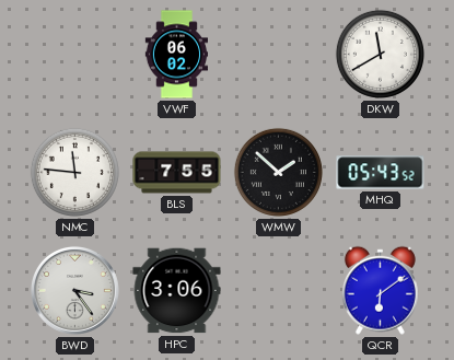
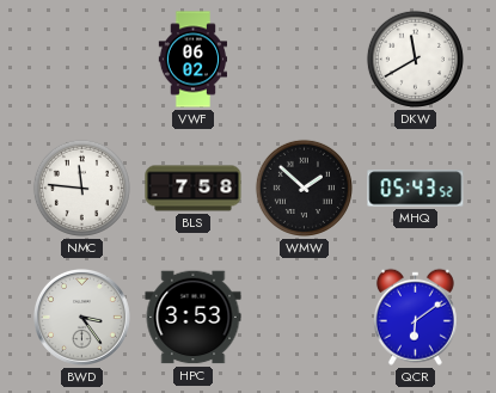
BLS: 7:55 -> 7:58
HPC: 3:06 -> 3:53
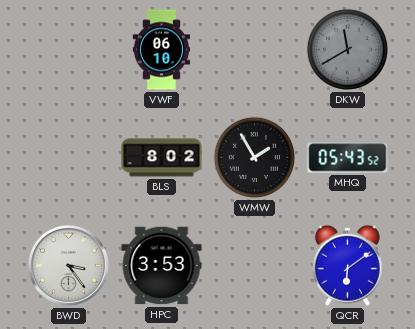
VWF: 06:02 -> 06:10
DKW dial: white -> grey
NMC: 11:46 -> none
BLS: 7:58 -> 8:02
WMW: 1:52 -> 1:55
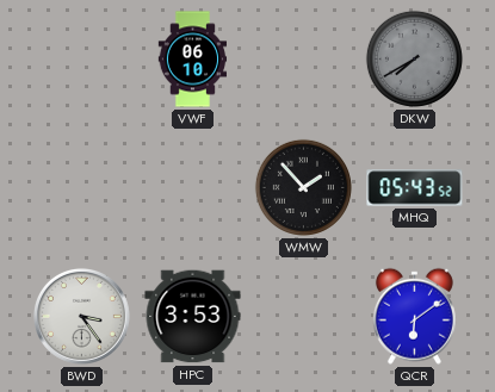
DKW: 11:40 -> 7:40
BLS: 8:02 -> none
WMW: 1:55 -> 1:53
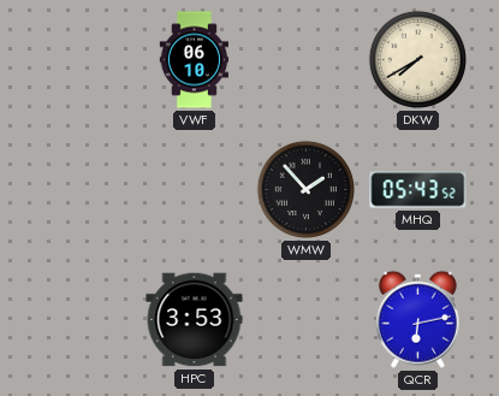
DKW dial: grey -> cream
BWD: 3:24 -> none
QCR: 6:09 -> 6:13
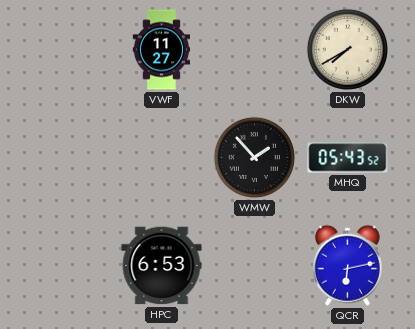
VWF: 06:10 -> 11:27
HPC: 3:53 -> 6:53
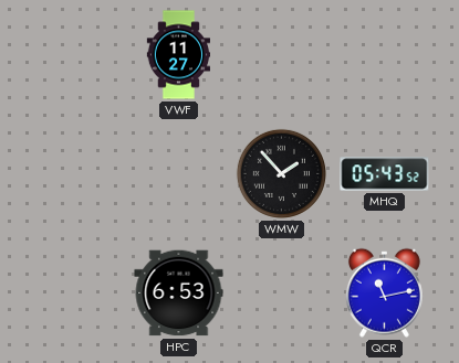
DKW: 7:40 -> none
QCR: 6:13 -> 11:13
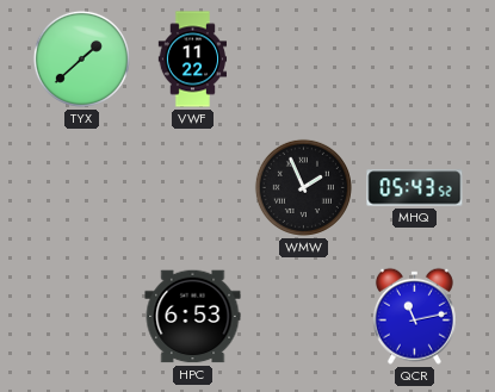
TYX: none -> 1:38
VWF: 11:27 -> 11:22
WMW: 1:53 -> 1:56
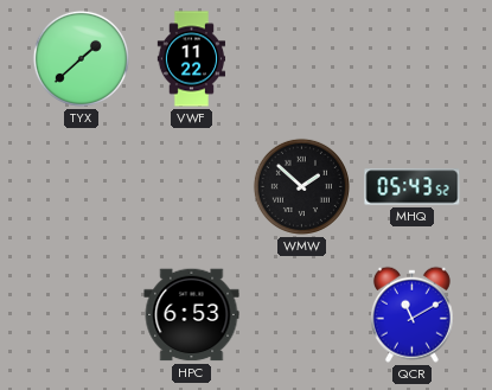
WMW: 1:56 -> 1:52
QCR: 11:13 -> 11:10
